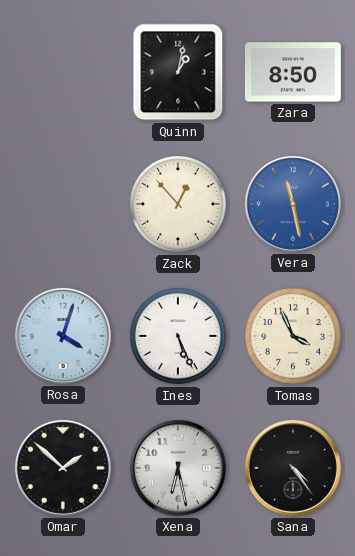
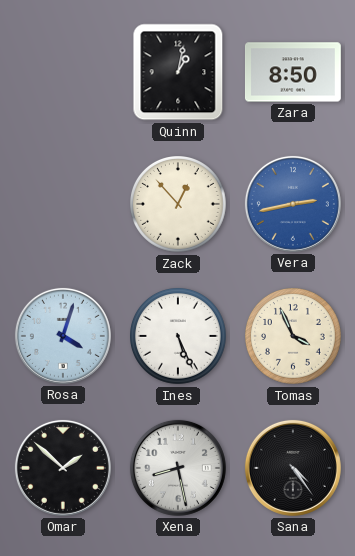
Vera: 11:28 -> 2:43
Xena: 6:28 -> 8:28
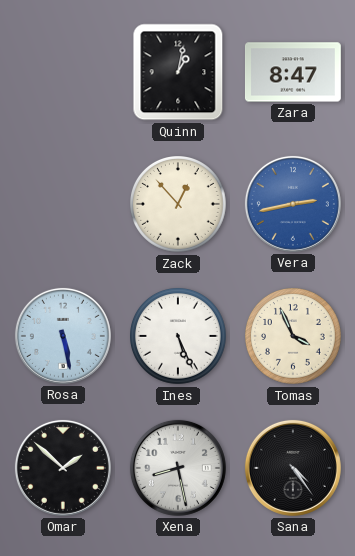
Zara: 8:50 -> 8:47
Rosa: 4:03 -> 5:28
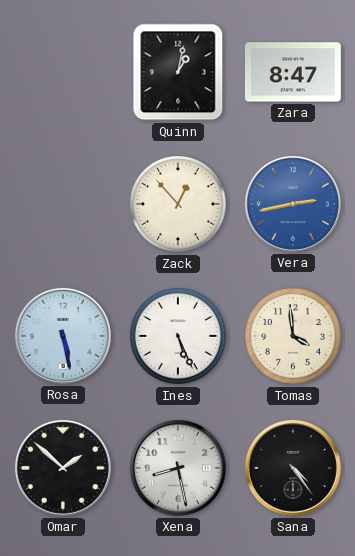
Tomas: 3:56 -> 3:59
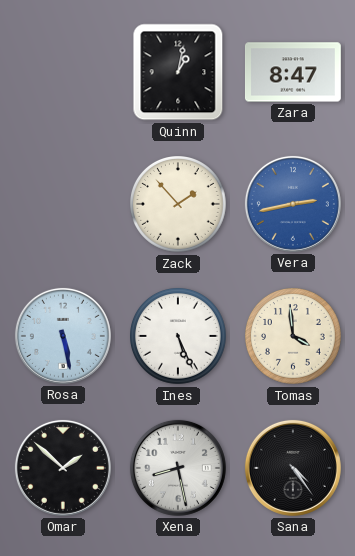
Zack: 12:53 -> 1:53
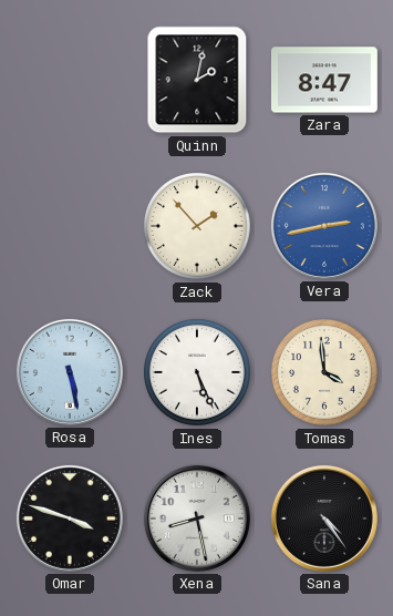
Quinn: 1:02 -> 2:02
Omar: 1:52 -> 3:48
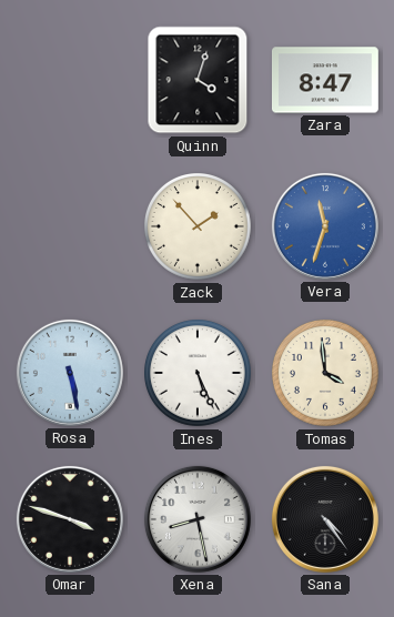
Quinn: 2:02 -> 4:03
Vera: 2:43 -> 11:33
